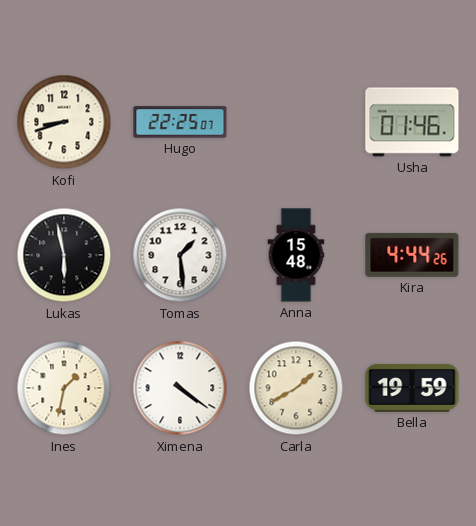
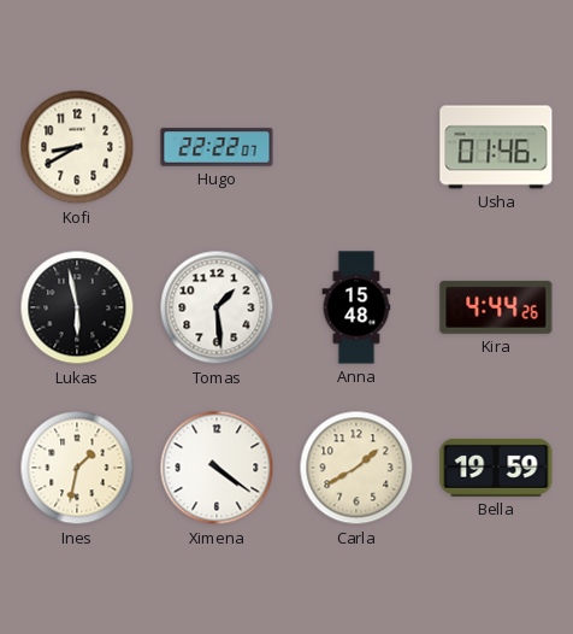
Kofi: 8:42 -> 8:40
Hugo: 22:25 -> 22:22
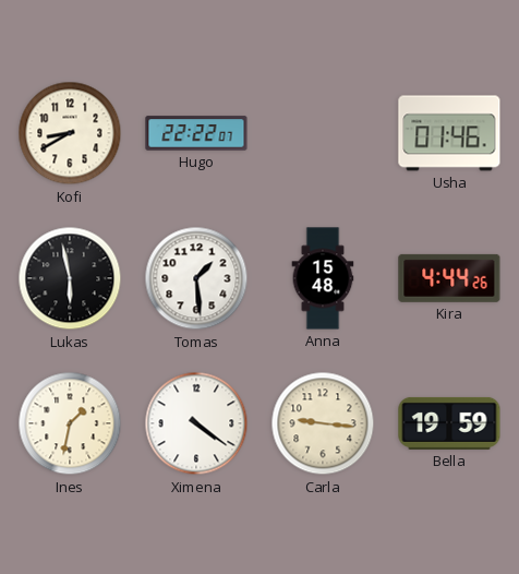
Carla: 1:40 -> 9:16
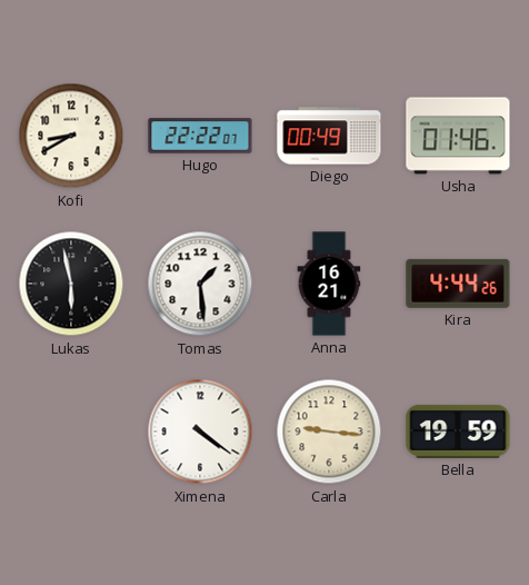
Diego: none -> 00:49
Anna: 15:48 -> 16:21
Ines: 1:32 -> none
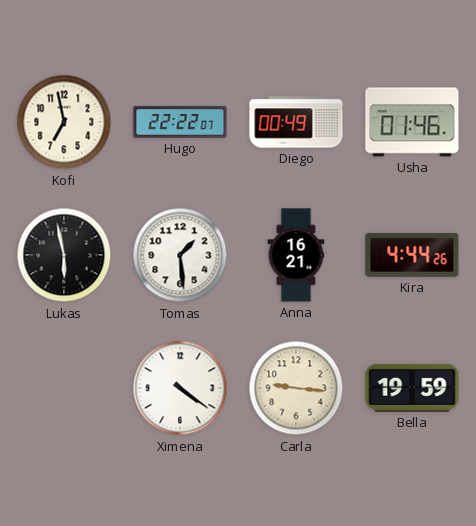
Kofi: 8:40 -> 6:58
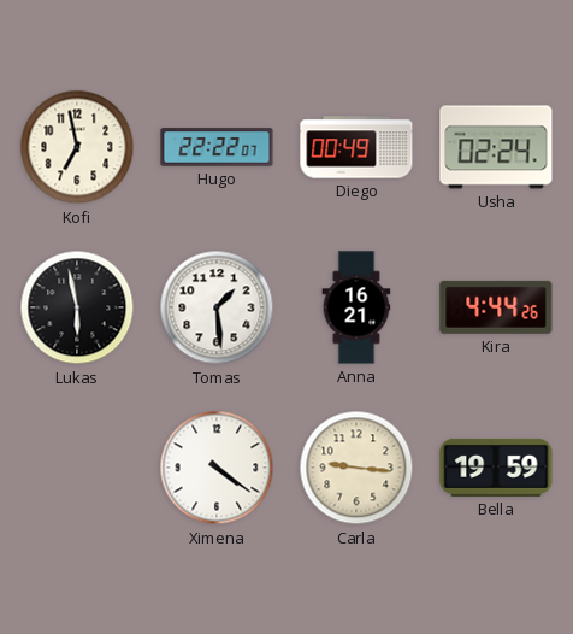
Usha: 01:46 -> 02:24
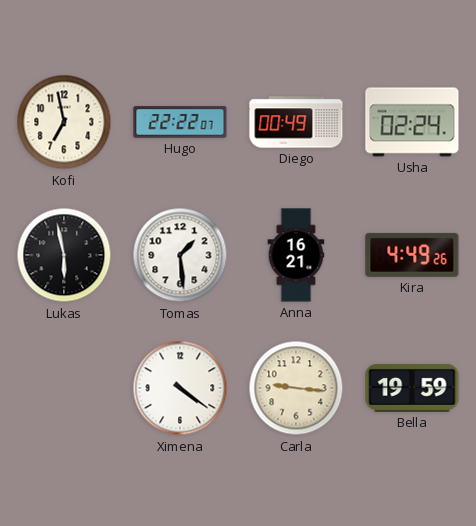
Kira: 4:44 -> 4:49
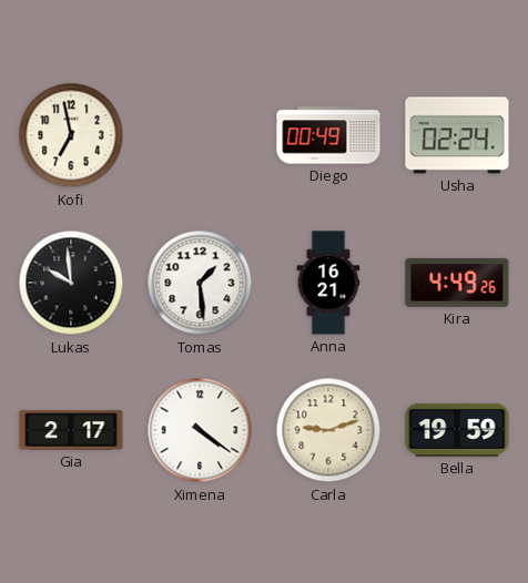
Hugo: 22:22 -> none
Lukas: 5:58 -> 9:59
Gia: none -> 2:17
Carla: 9:16 -> 9:12
